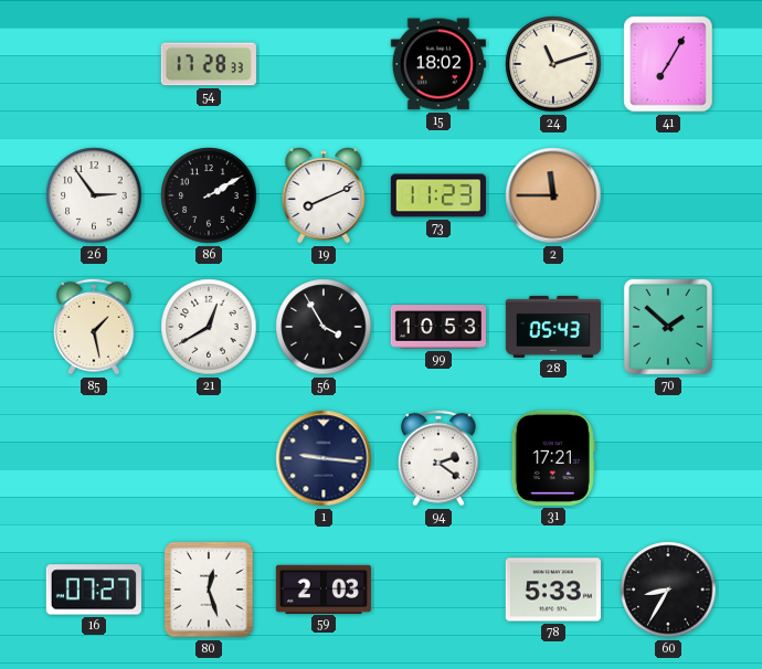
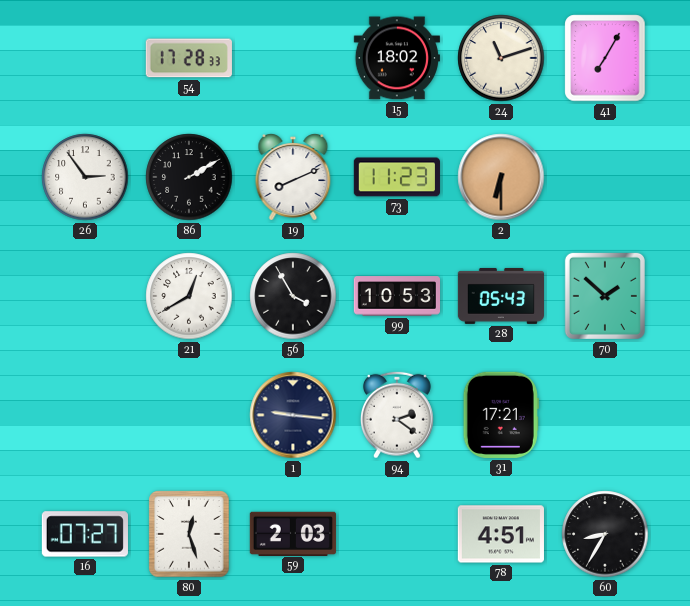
2: 11:45 -> 6:30
85: 1:28 -> none
78: 5:33 -> 4:51
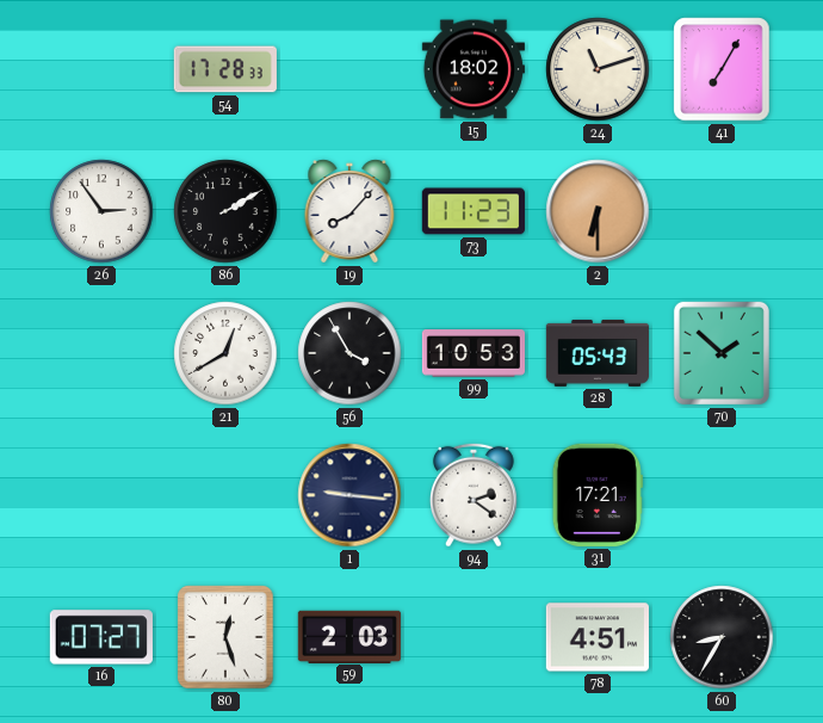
19: 8:11 -> 8:07
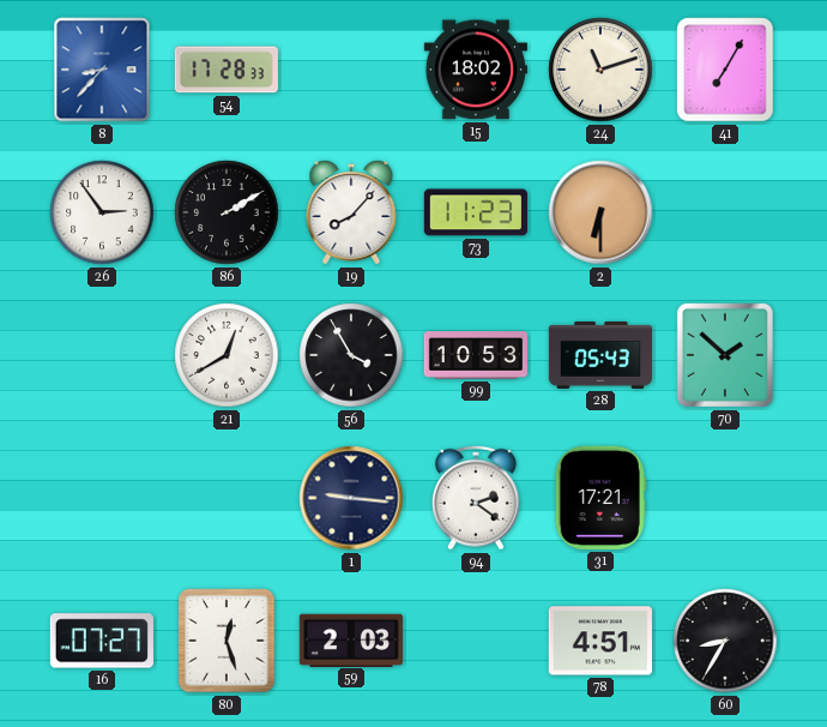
8: none -> 8:37
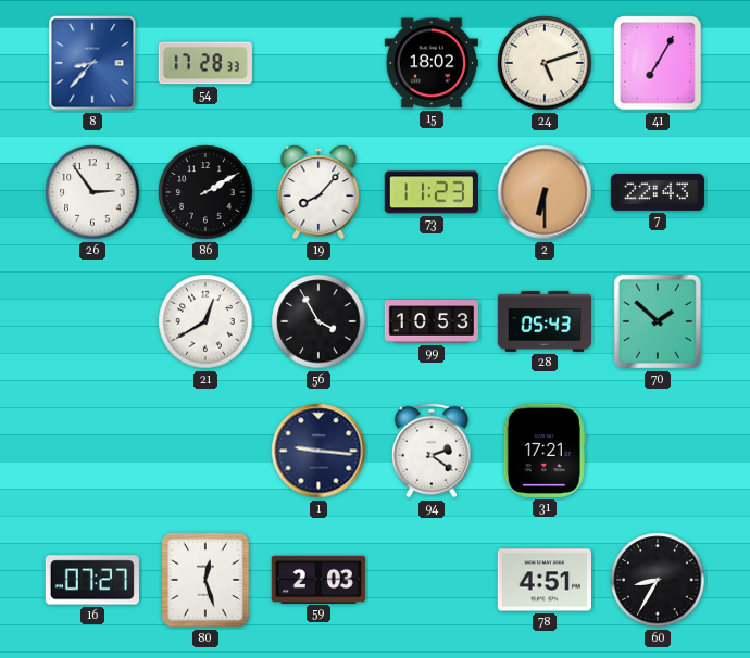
24: 11:12 -> 5:12
7: none -> 22:43
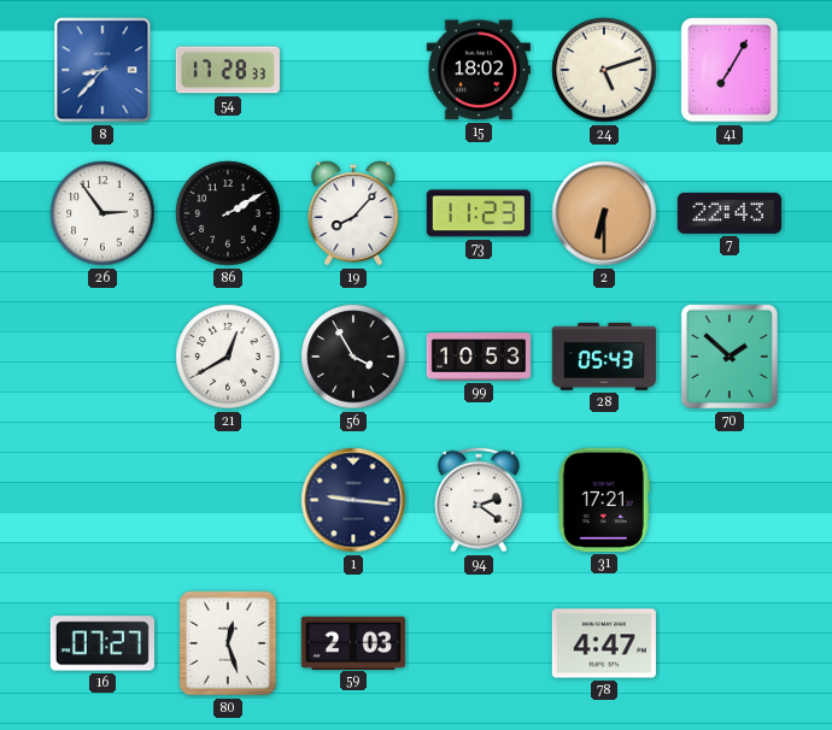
78: 4:51 -> 4:47
60: 8:35 -> none
